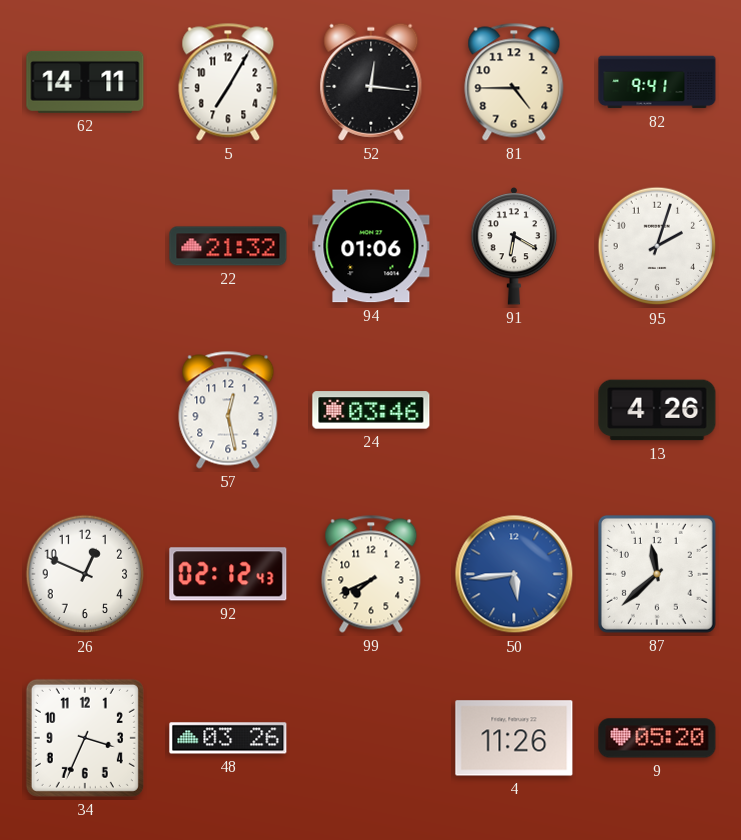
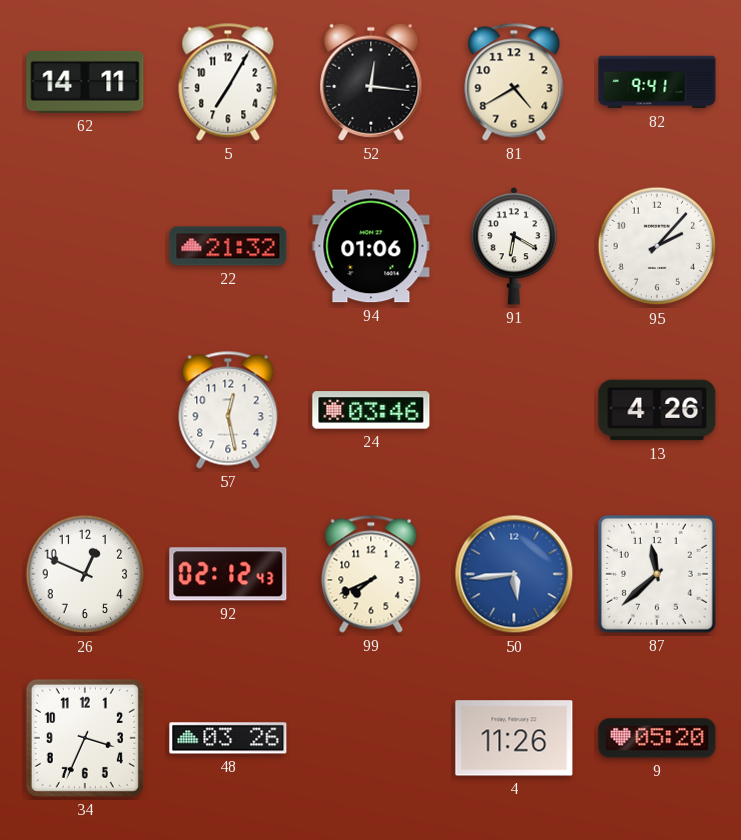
81: 4:45 -> 4:40
95: 2:03 -> 2:07
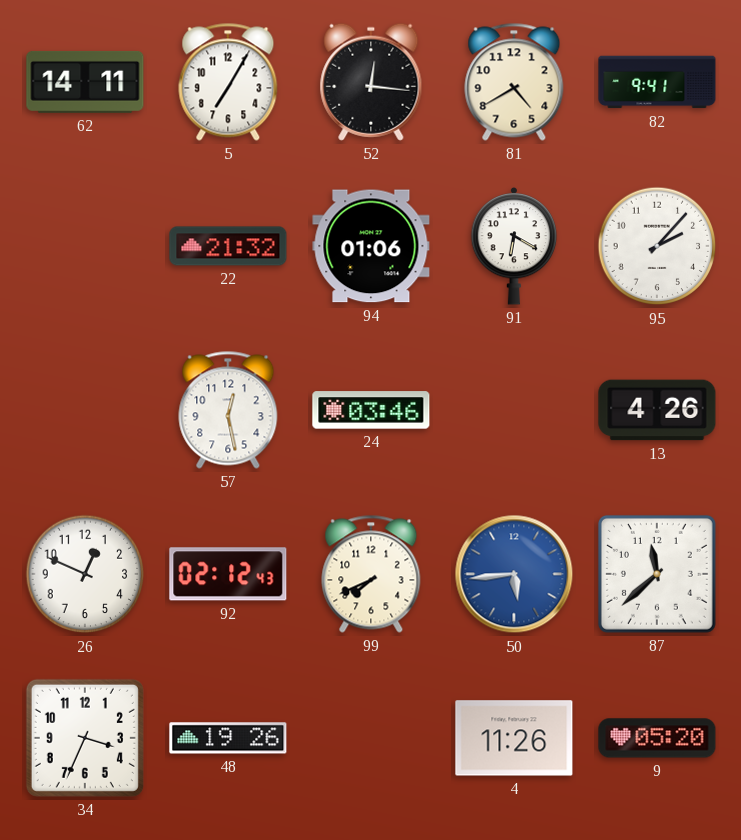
48: 03:26 -> 19:26
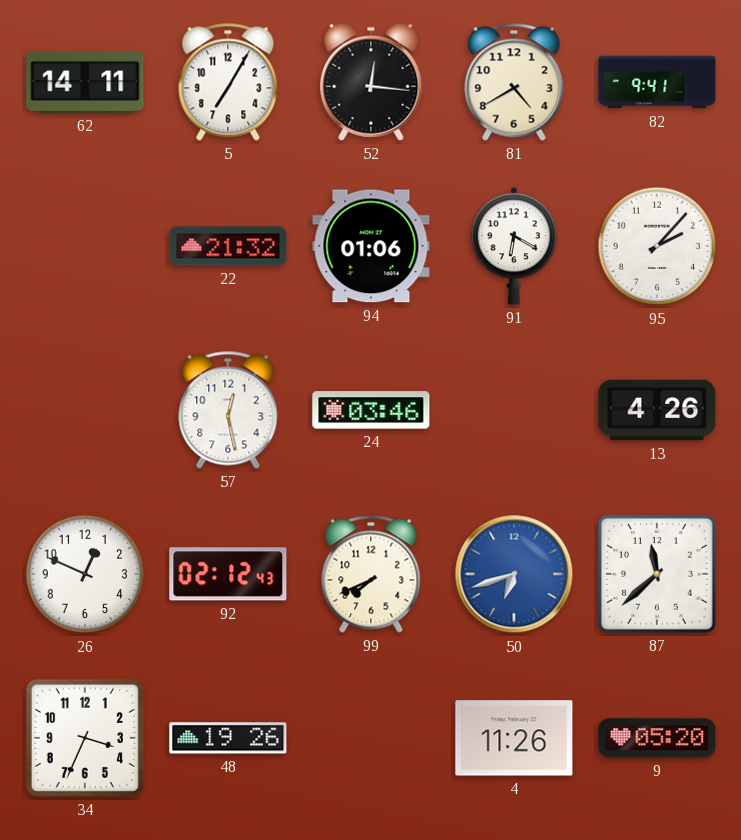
50: 5:44 -> 6:42
